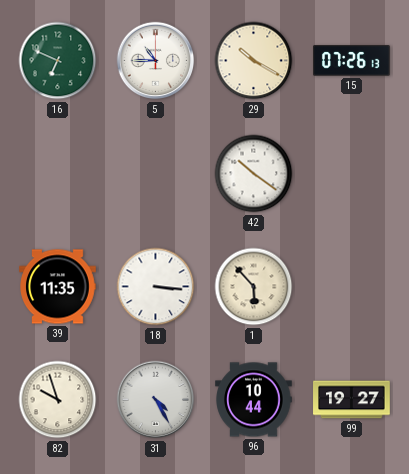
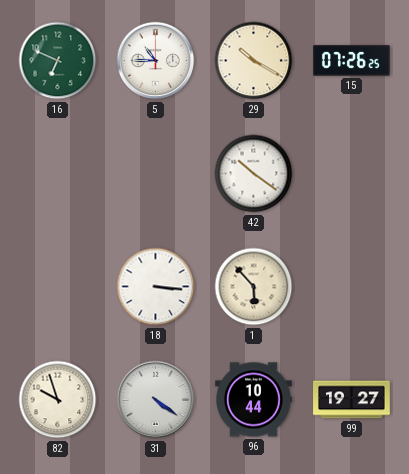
15: 07:26:13 -> 07:26:25
39: 11:35 -> none
31: 4:25 -> 4:21
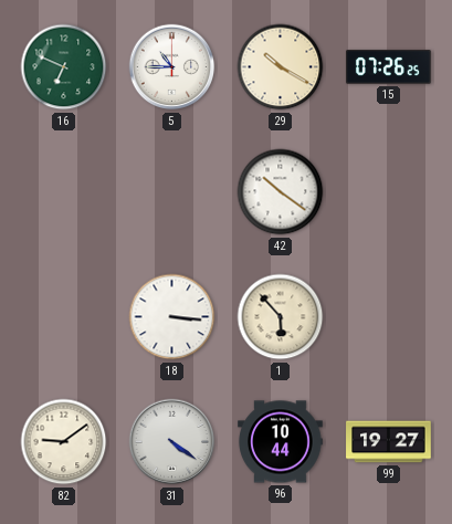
82: 9:57 -> 9:09
